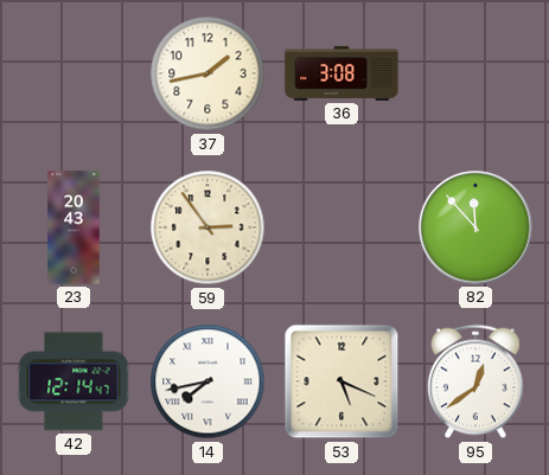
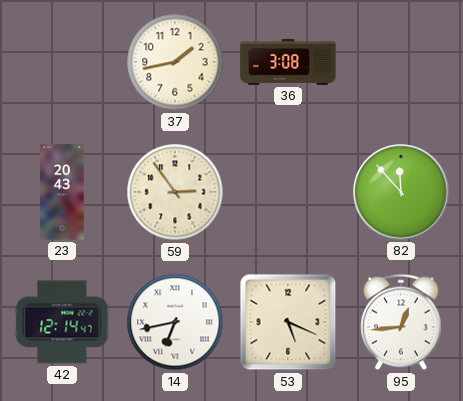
14: 7:43 -> 6:43
95: 12:39 -> 12:44
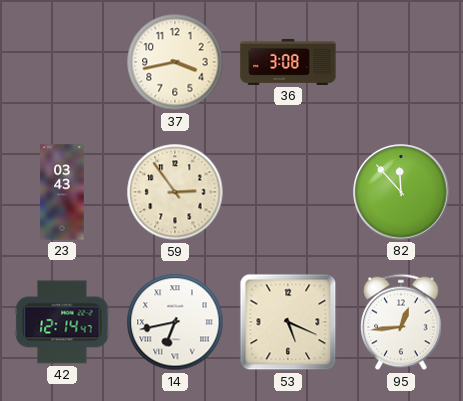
37: 1:43 -> 3:43
23: 20:43 -> 03:43
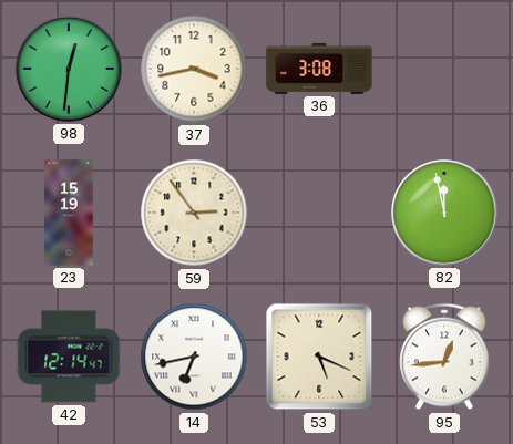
98: none -> 12:31
23: 03:43 -> 15:19
82: 11:53 -> 11:58
